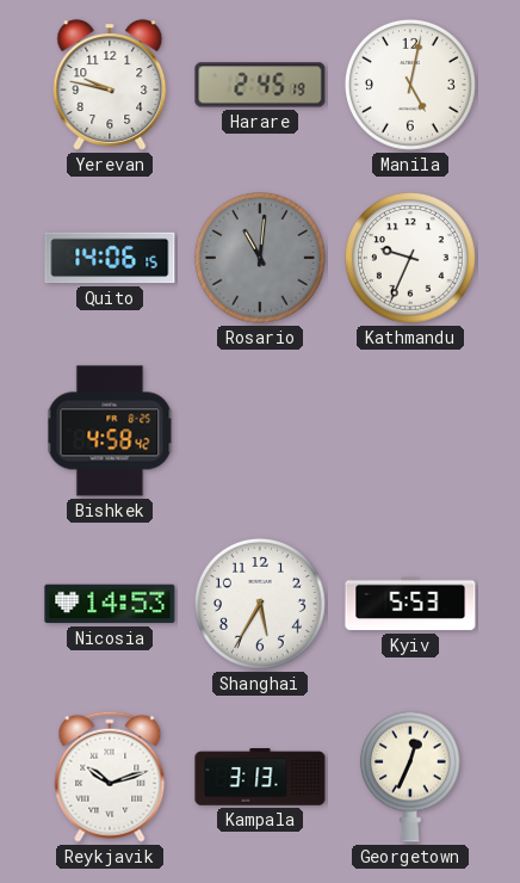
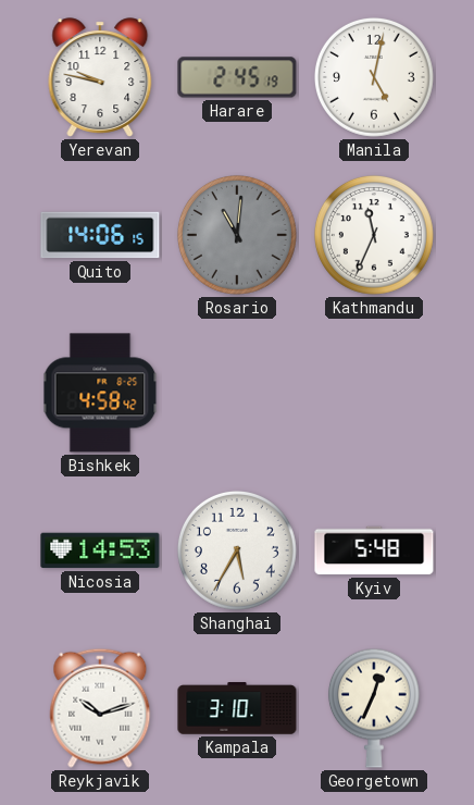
Kathmandu: 9:34 -> 11:34
Kyiv: 5:53 -> 5:48
Kampala: 3:13 -> 3:10
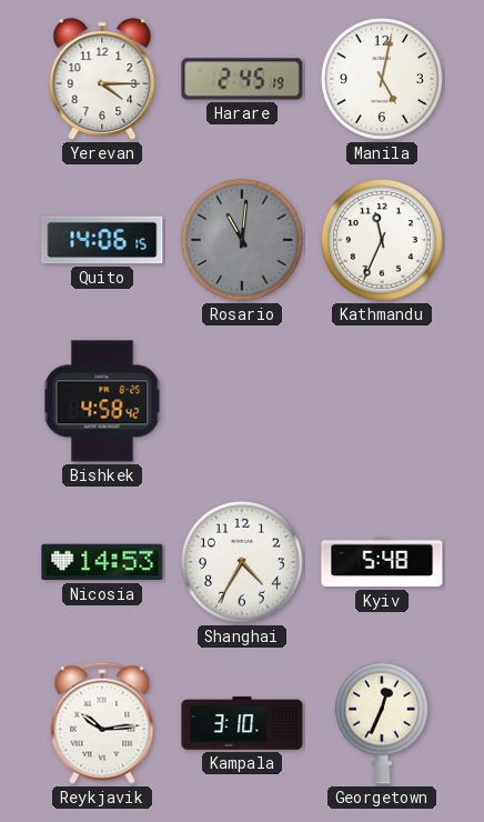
Yerevan: 9:47 -> 4:15
Shanghai: 5:35 -> 4:35
Reykjavik: 10:12 -> 10:14
